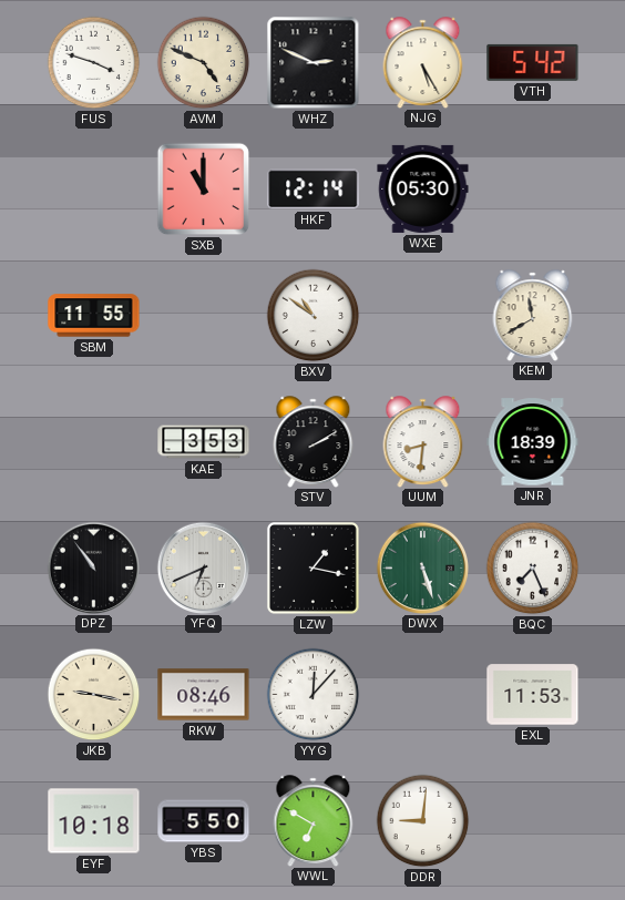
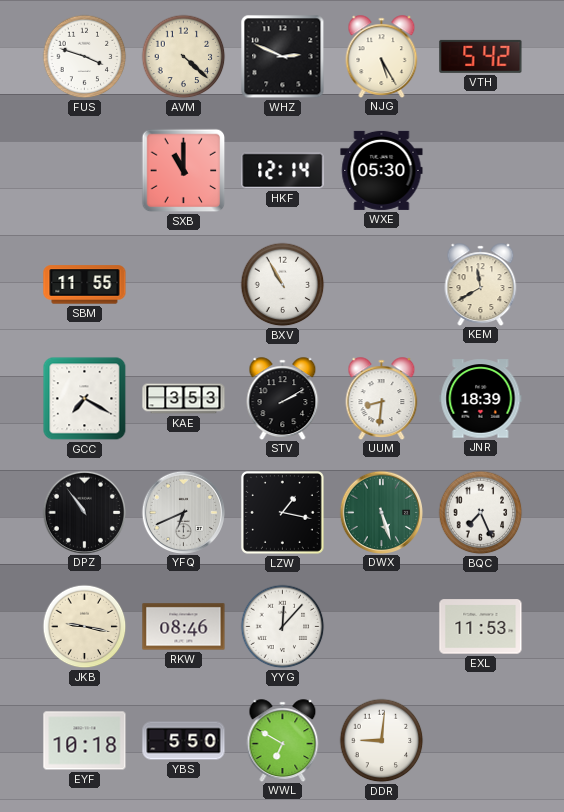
AVM: 4:49 -> 4:22
BXV: 10:51 -> 10:55
GCC: none -> 7:20
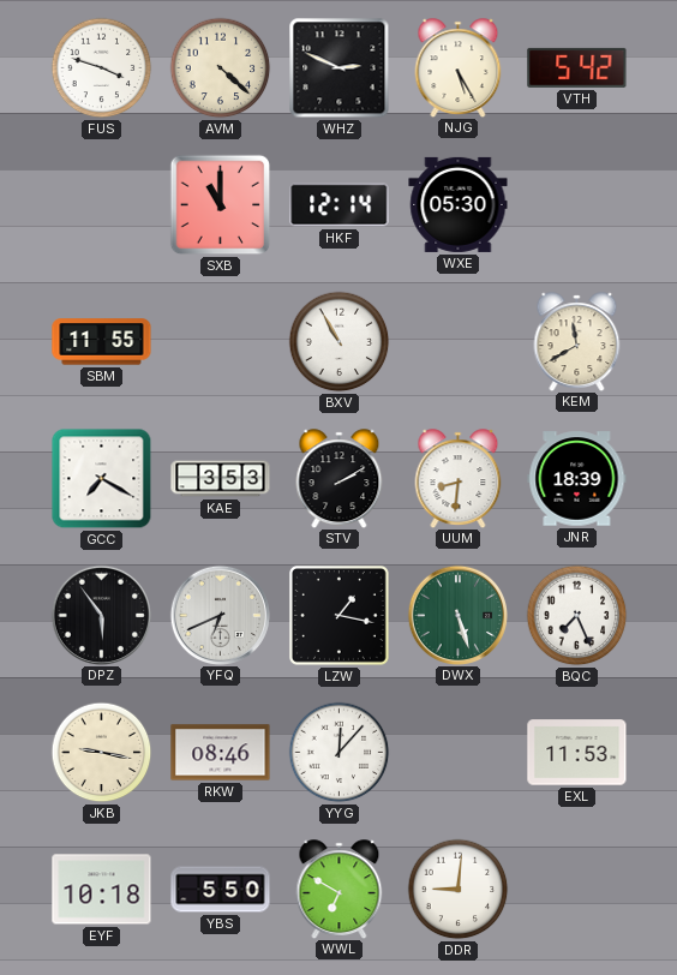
DPZ: 10:54 -> 5:54
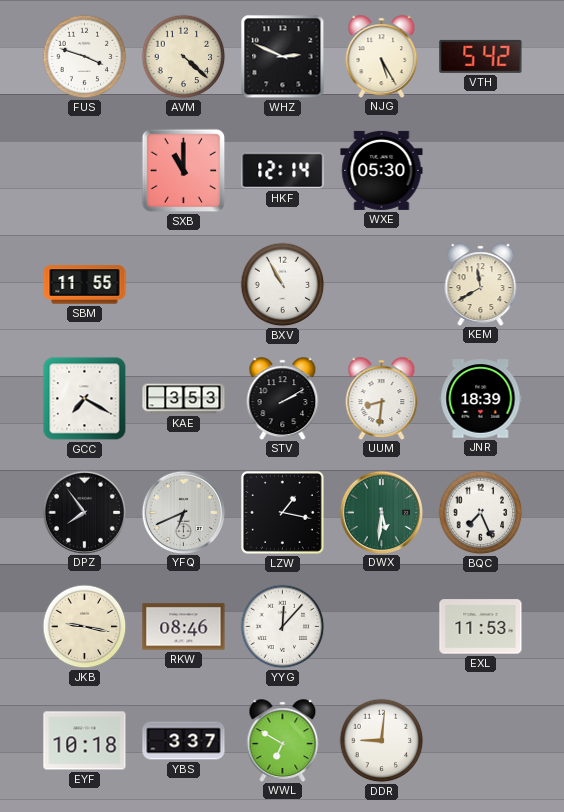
DPZ: 5:54 -> 7:54
DWX: 5:27 -> 5:31
YBS: 5:50 -> 3:37
